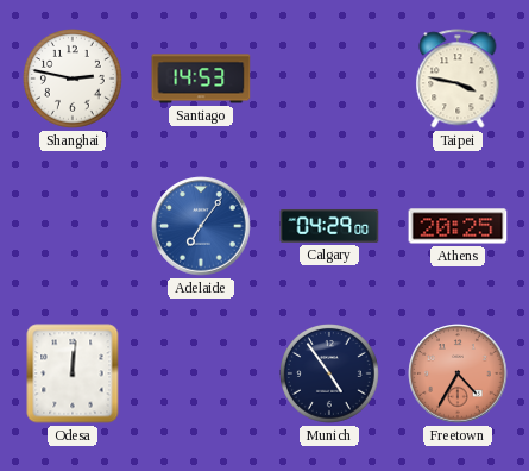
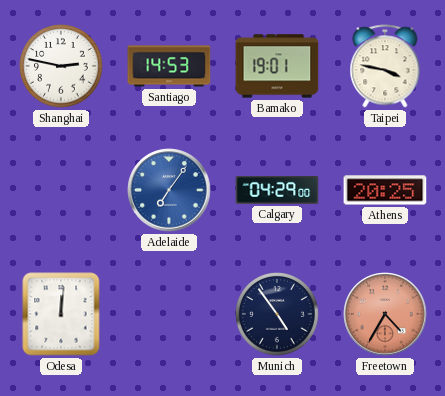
Bamako: none -> 19:01
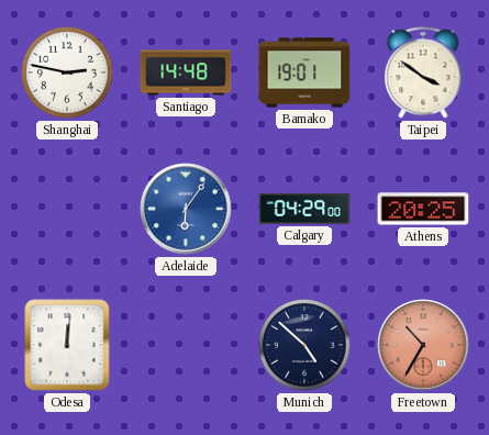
Santiago: 14:53 -> 14:48
Taipei: 3:47 -> 3:51
Adelaide: 7:06 -> 6:06
Munich: 4:54 -> 4:52
Freetown: 4:35 -> 10:35
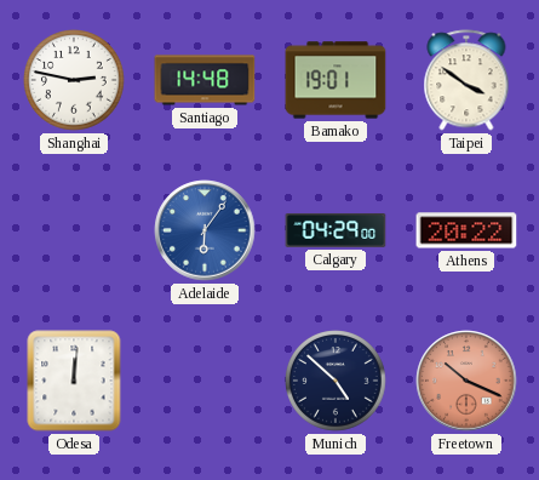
Athens: 20:25 -> 20:22
Freetown: 10:35 -> 10:19
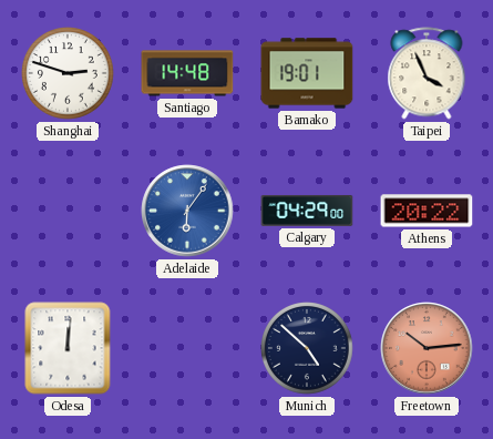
Shanghai: 2:47 -> 2:48
Taipei: 3:51 -> 3:56
Freetown: 10:19 -> 10:14
